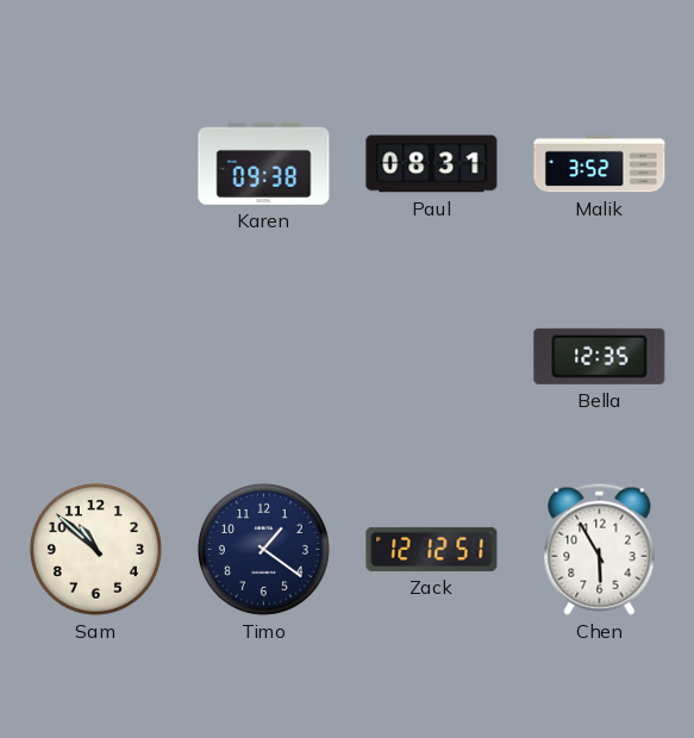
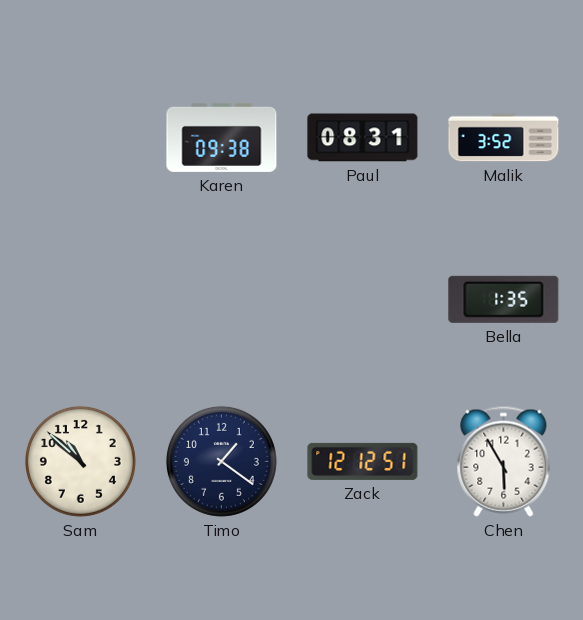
Bella: 12:35 -> 1:35
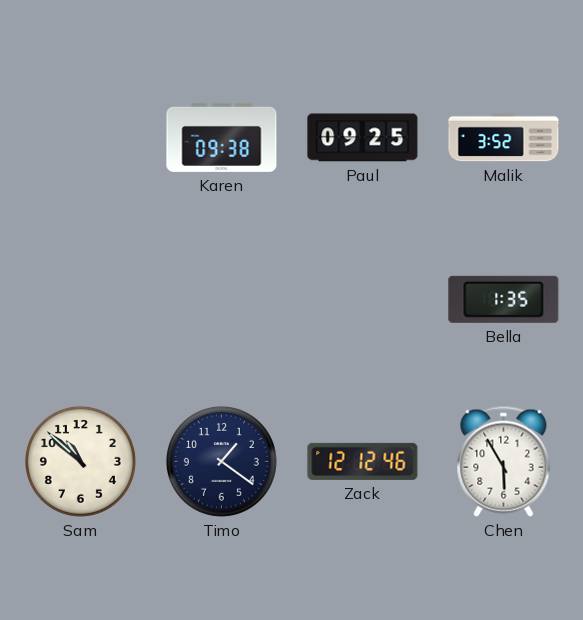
Paul: 08:31 -> 09:25
Zack: 12:12:51 -> 12:12:46
